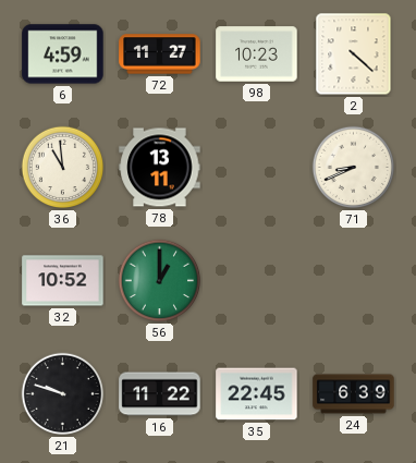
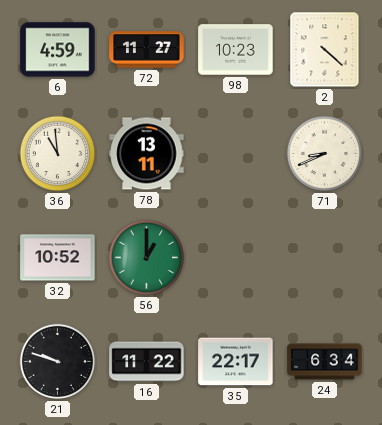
35: 22:45 -> 22:17
24: 6:39 -> 6:34
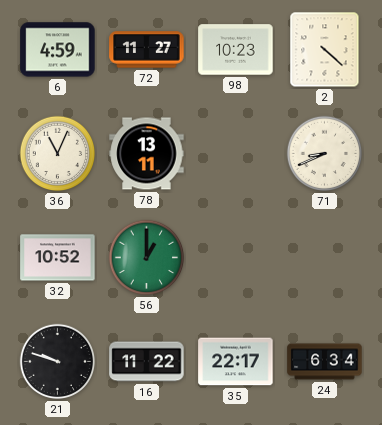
36: 10:59 -> 11:04
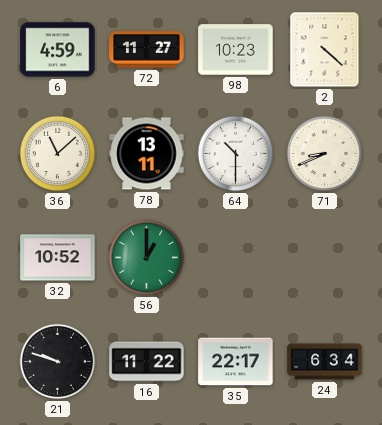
36: 11:04 -> 11:08
64: none -> 10:30
